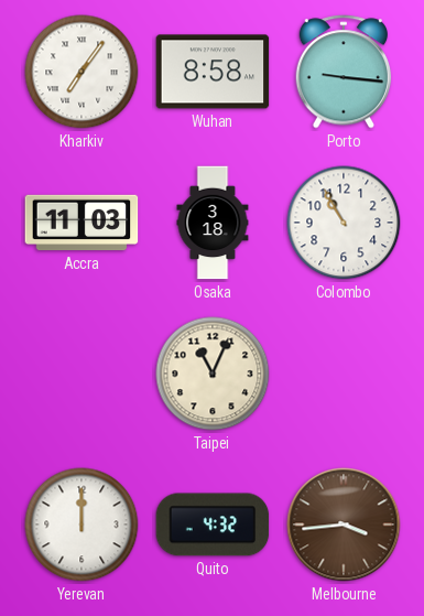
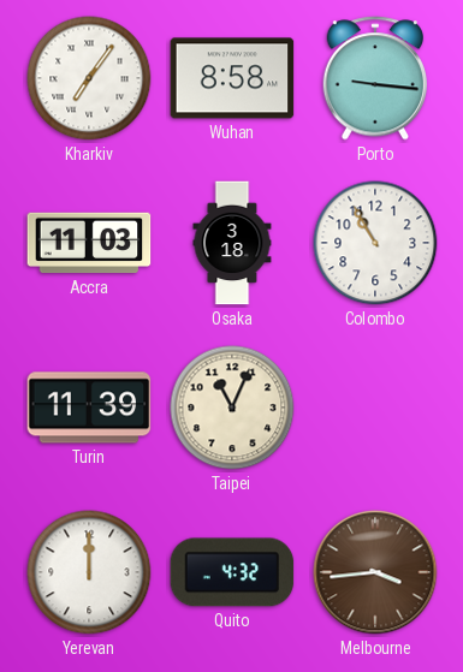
Turin: none -> 11:39
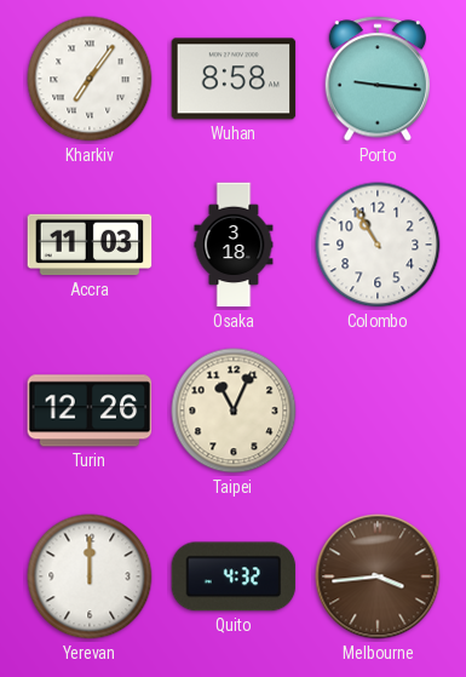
Turin: 11:39 -> 12:26
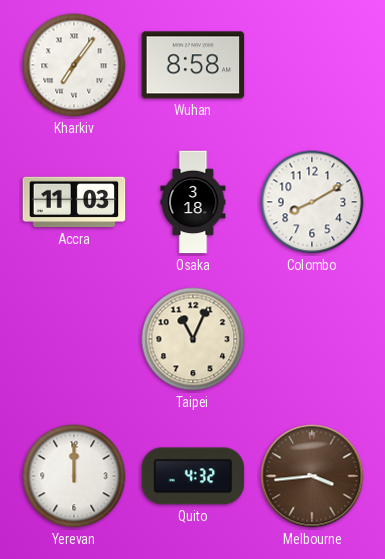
Porto: 9:16 -> none
Colombo: 10:55 -> 8:10
Turin: 12:26 -> none
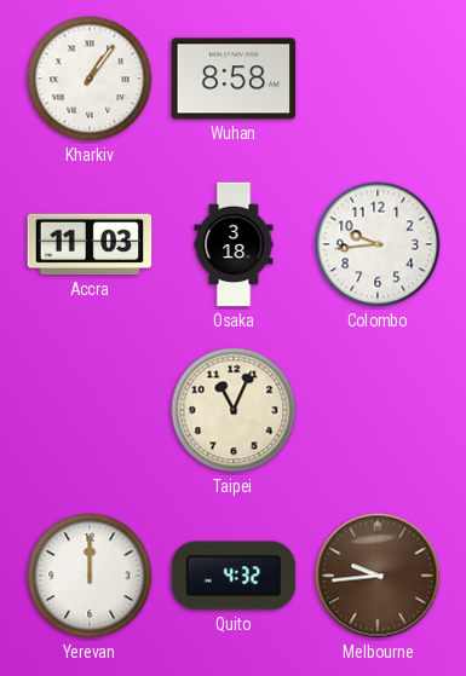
Kharkiv: 7:06 -> 1:06
Colombo: 8:10 -> 9:44
Melbourne: 3:44 -> 9:44
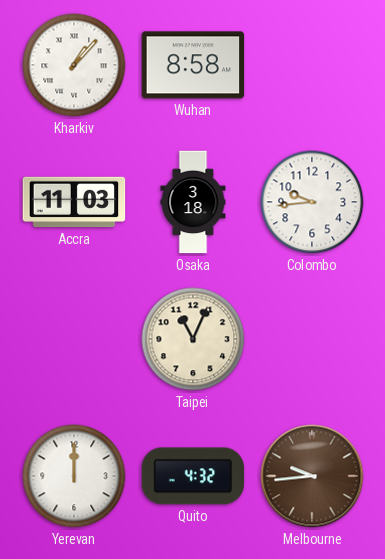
Kharkiv: 1:06 -> 1:07
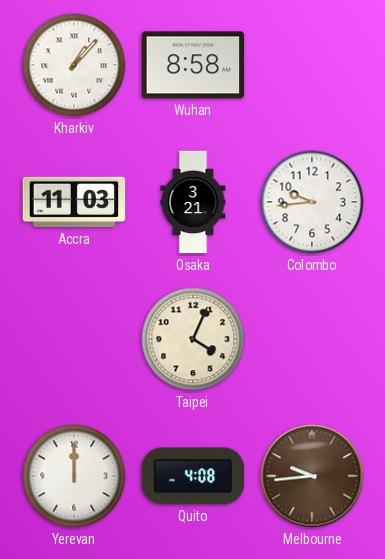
Osaka: 3:18 -> 3:21
Taipei: 11:04 -> 4:04
Quito: 4:32 -> 4:08
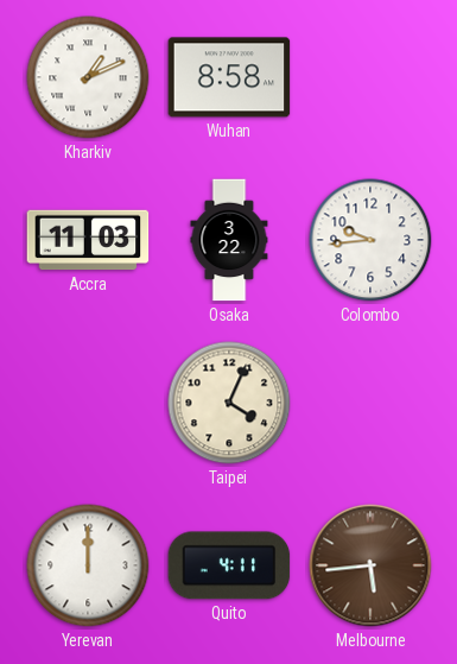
Kharkiv: 1:07 -> 1:11
Osaka: 3:21 -> 3:22
Quito: 4:08 -> 4:11
Melbourne: 9:44 -> 5:44
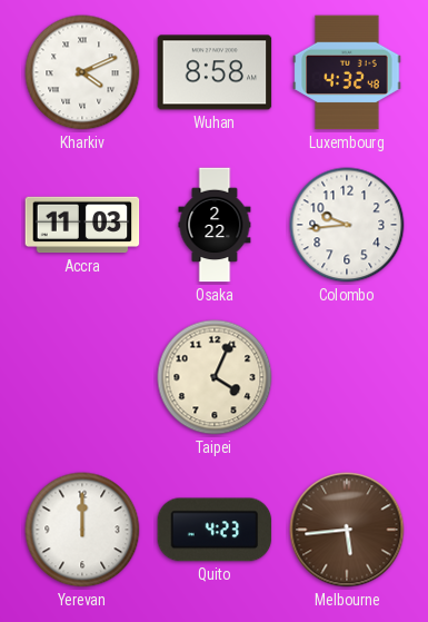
Kharkiv: 1:11 -> 4:11
Luxembourg: none -> 4:32
Osaka: 3:22 -> 2:22
Quito: 4:11 -> 4:23
